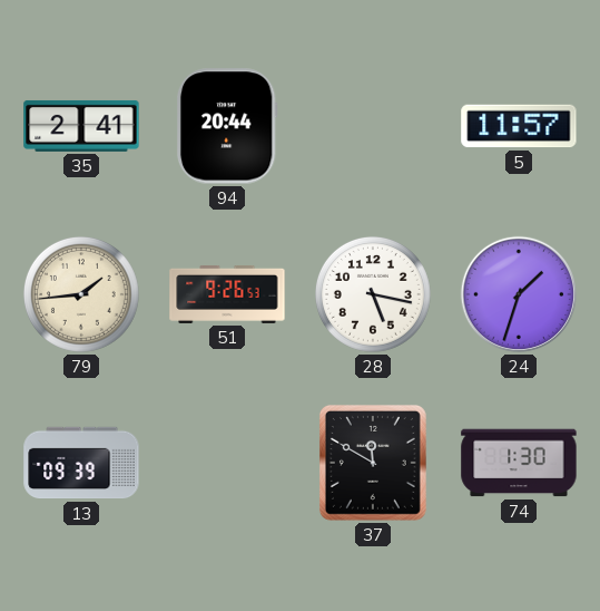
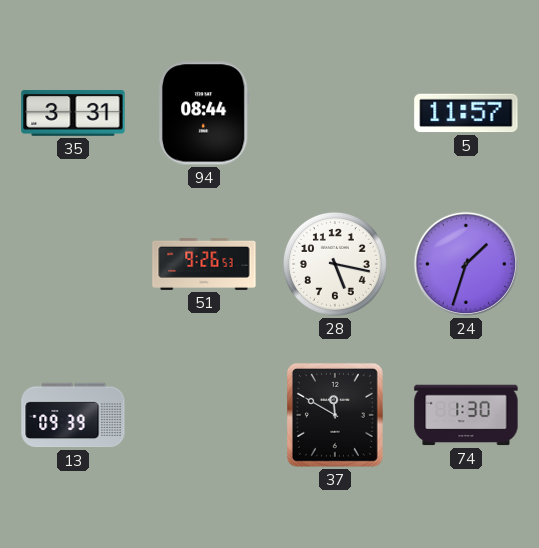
35: 2:41 -> 3:31
94: 20:44 -> 08:44
79: 1:44 -> none
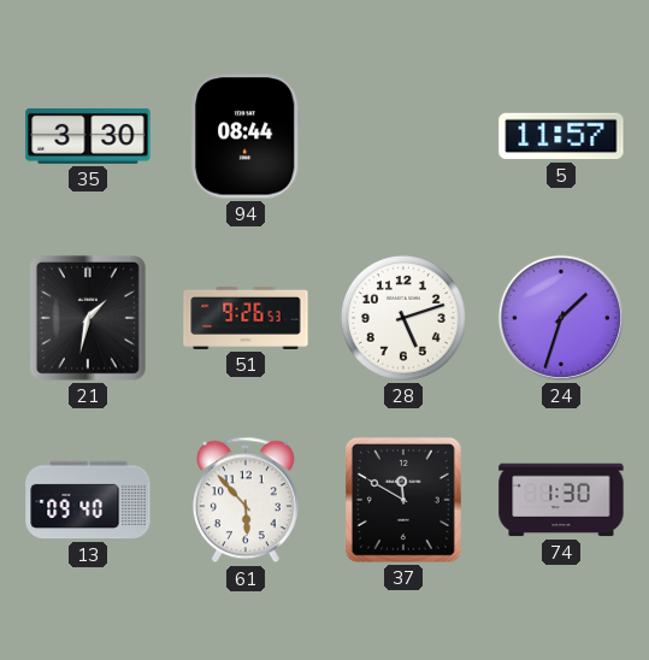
35: 3:31 -> 3:30
21: none -> 1:32
28: 5:17 -> 5:12
13: 09:39 -> 09:40
61: none -> 5:53
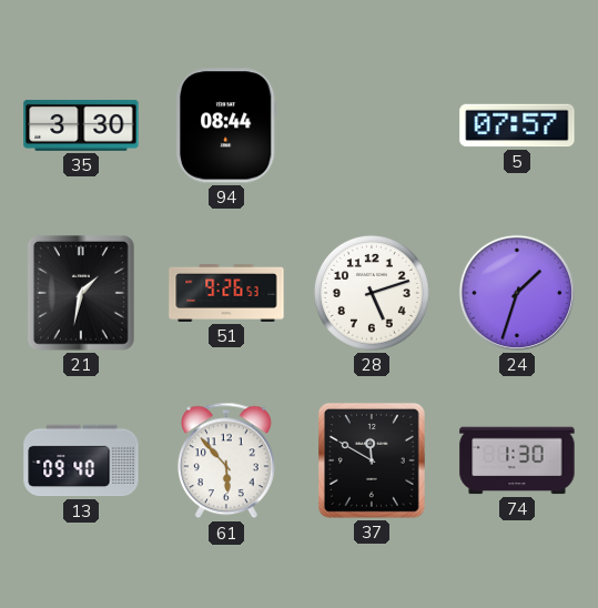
5: 11:57 -> 07:57
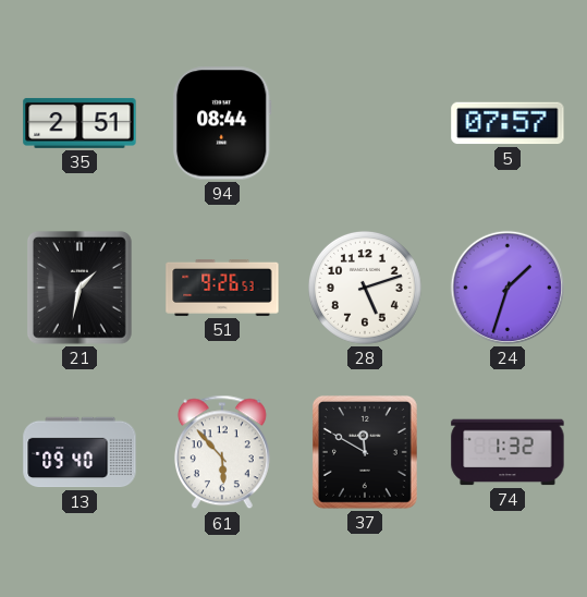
35: 3:30 -> 2:51
74: 1:30 -> 1:32
